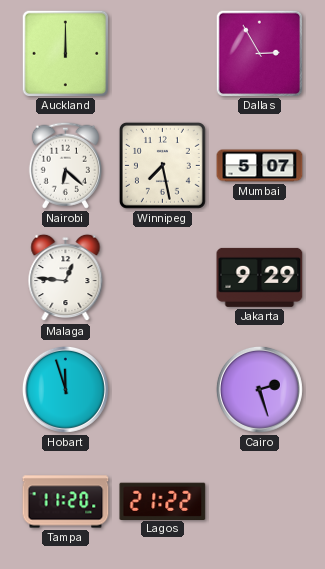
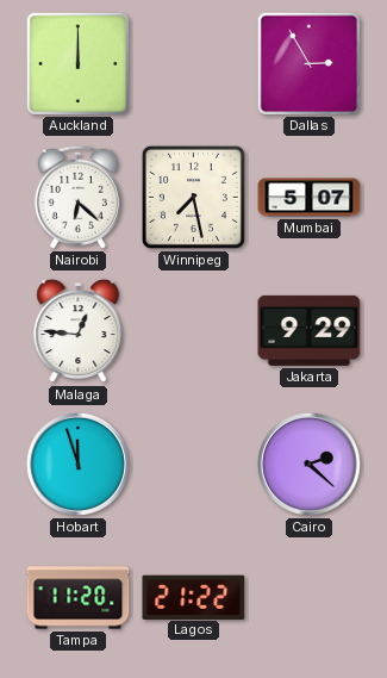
Cairo: 2:27 -> 2:22
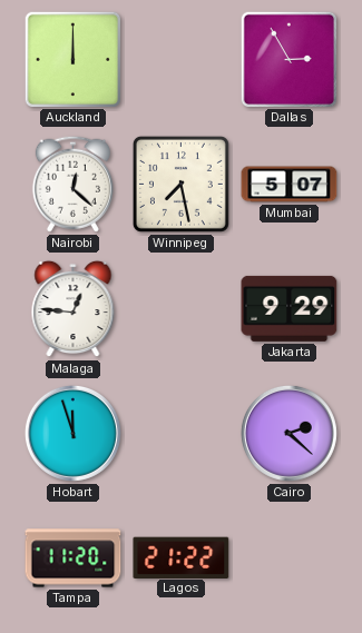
Nairobi: 6:22 -> 12:22
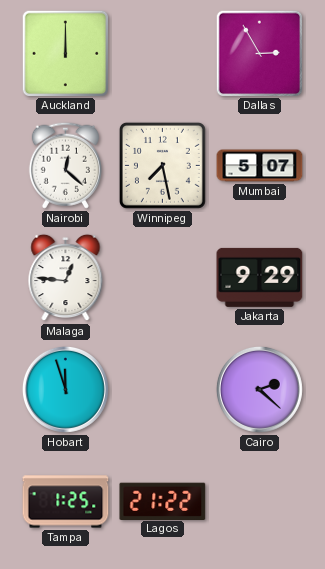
Tampa: 11:20 -> 1:25
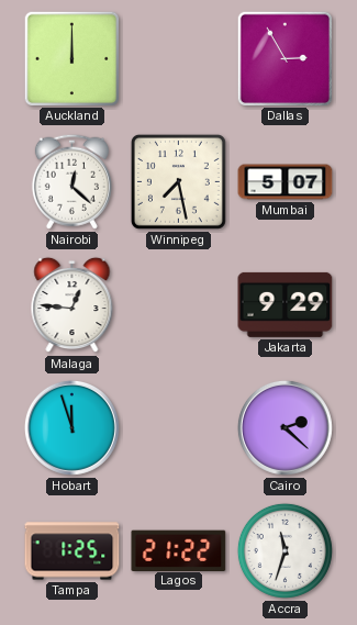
Accra: none -> 11:33
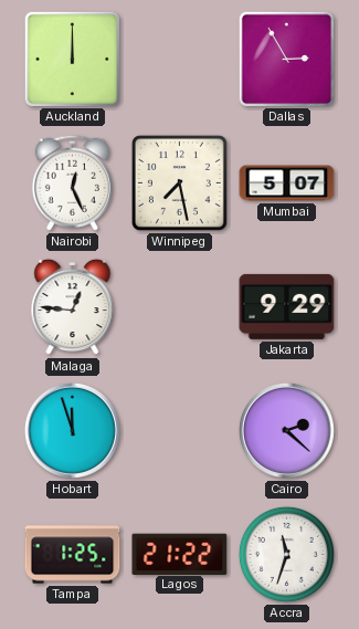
Nairobi: 12:22 -> 12:26
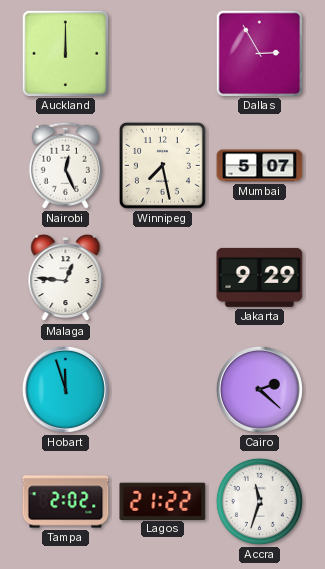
Tampa: 1:25 -> 2:02
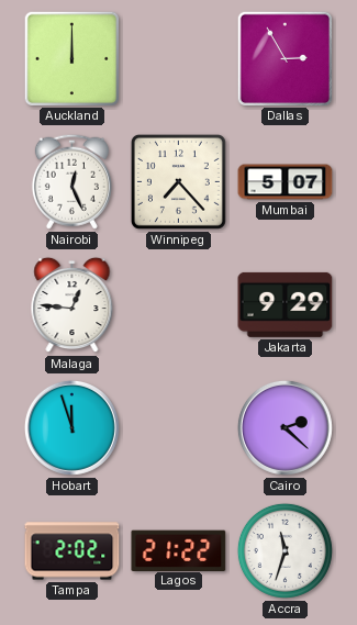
Winnipeg: 7:28 -> 7:23
